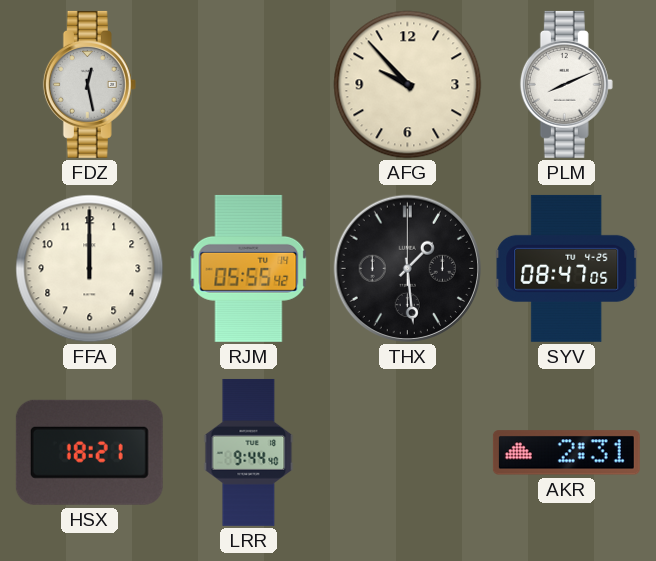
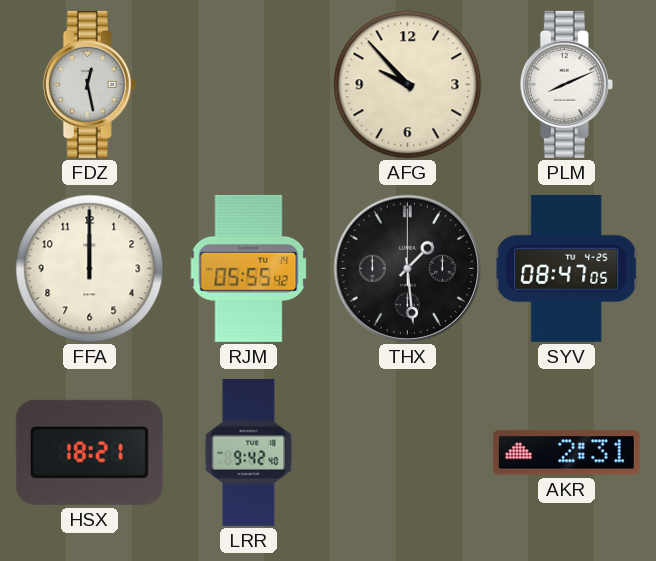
LRR: 9:44 -> 9:42
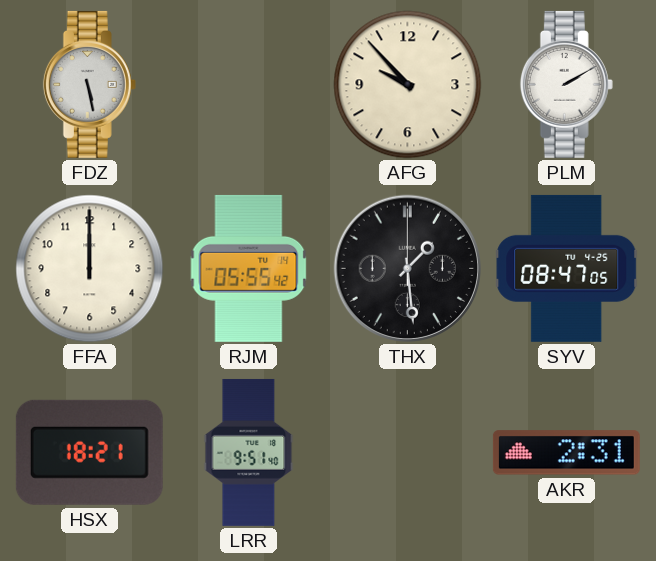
FDZ: 12:28 -> 5:28
PLM: 8:11 -> 2:10
LRR: 9:42 -> 9:51
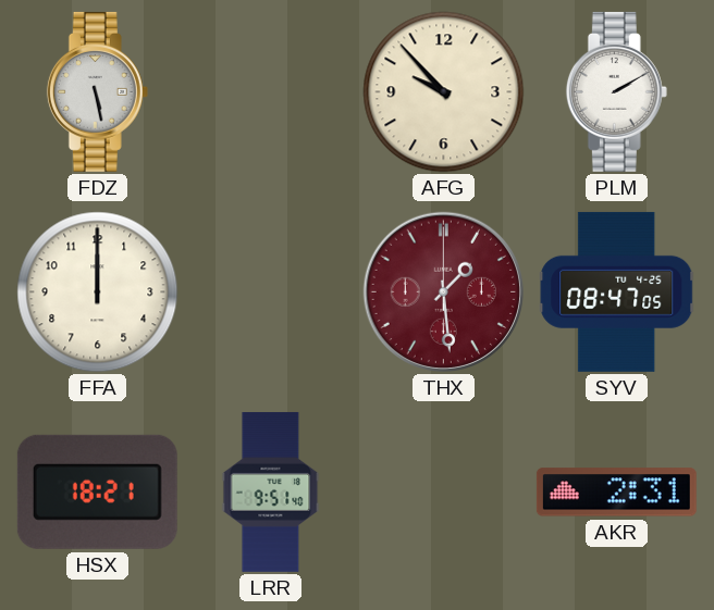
RJM: 05:55 -> none
THX dial: black -> burgundy
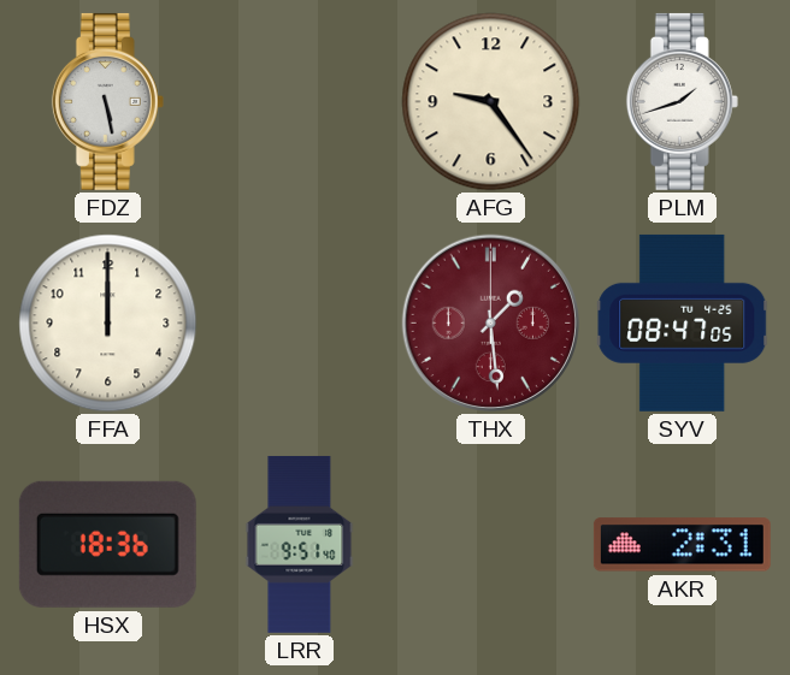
AFG: 9:53 -> 9:24
PLM: 2:10 -> 1:42
HSX: 18:21 -> 18:36
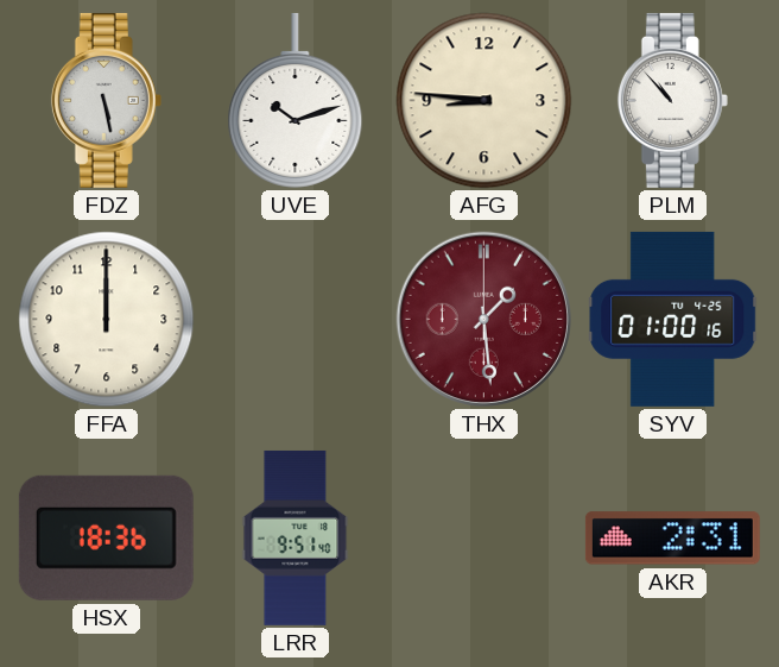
UVE: none -> 10:12
AFG: 9:24 -> 8:46
PLM: 1:42 -> 10:53
SYV: 08:47 -> 01:00
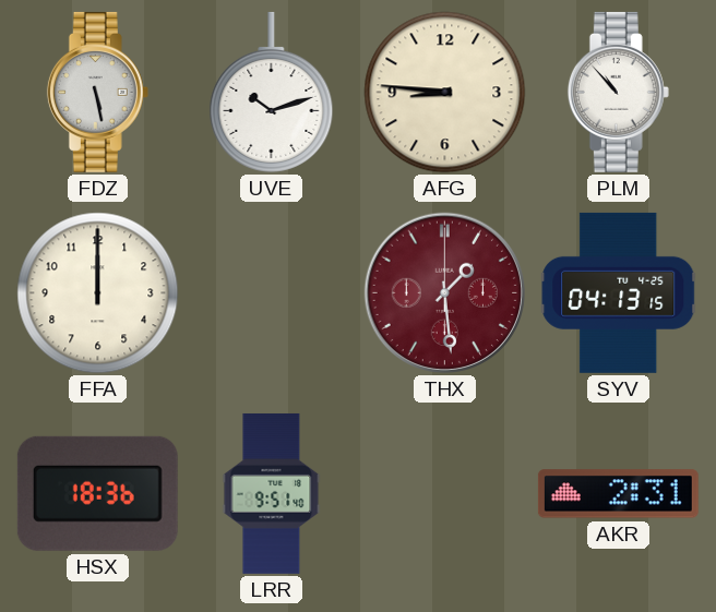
SYV: 01:00 -> 04:13
